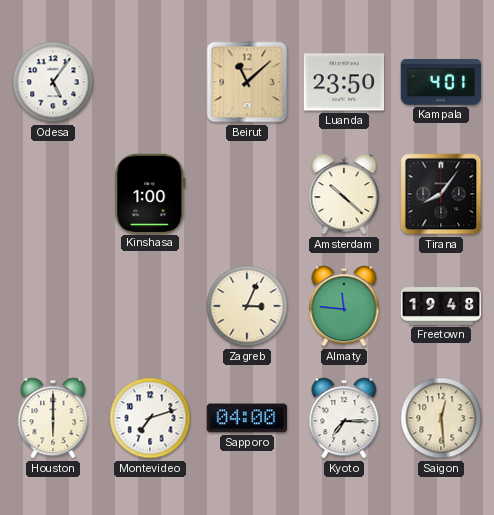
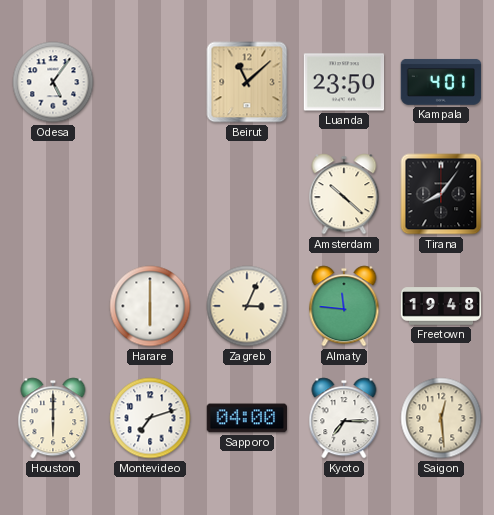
Kinshasa: 1:00 -> none
Harare: none -> 6:00
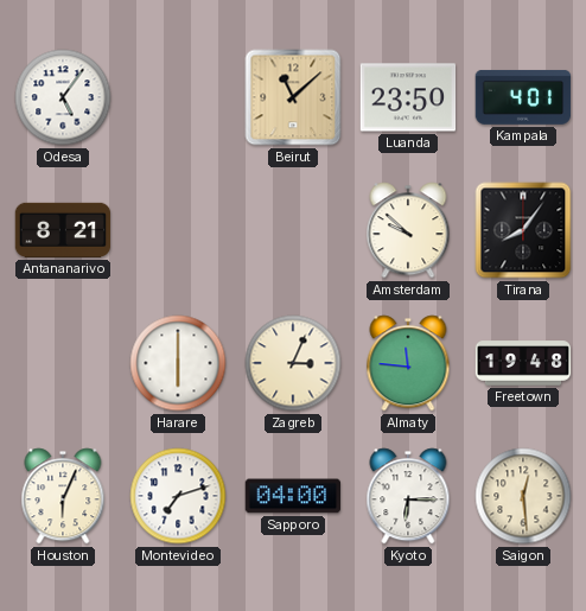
Antananarivo: none -> 8:21
Amsterdam: 10:22 -> 9:52
Houston: 6:00 -> 6:04
Kyoto: 7:15 -> 6:15
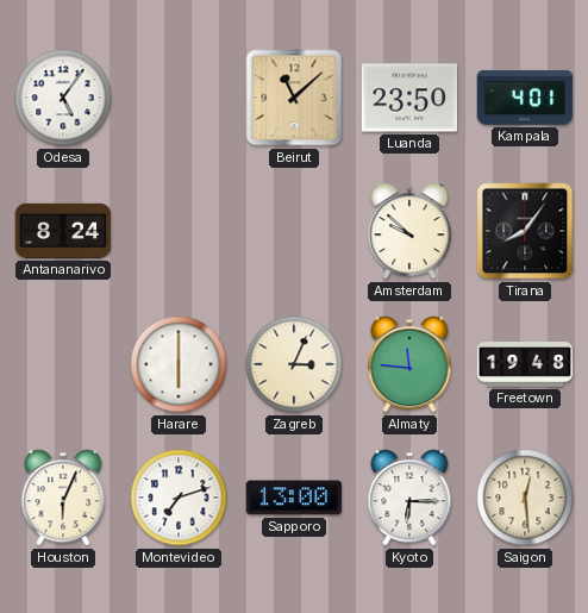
Antananarivo: 8:21 -> 8:24
Sapporo: 04:00 -> 13:00
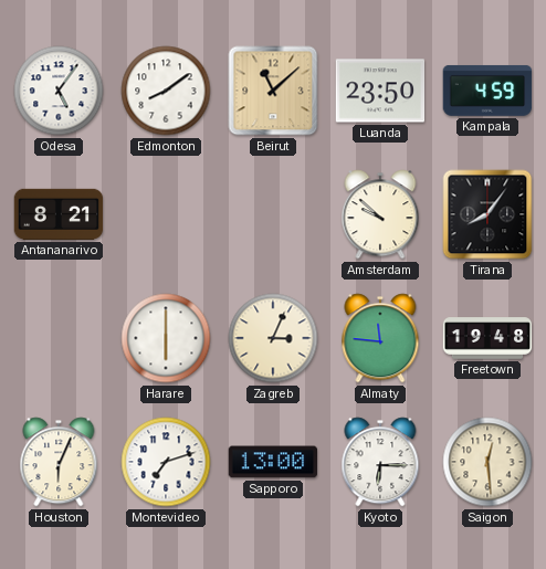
Edmonton: none -> 8:09
Kampala: 4:01 -> 4:59
Antananarivo: 8:24 -> 8:21
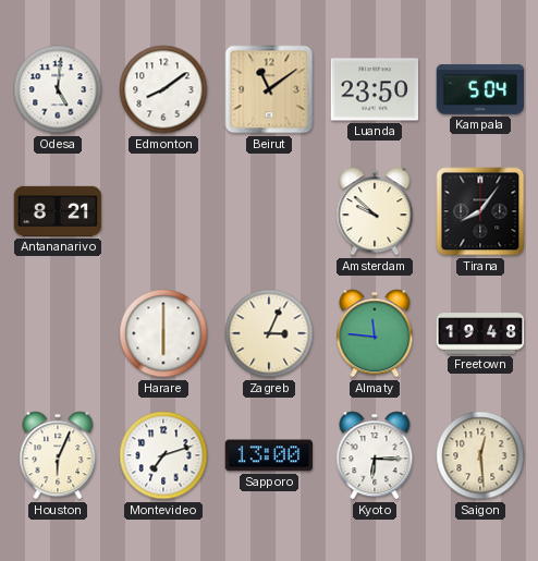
Odesa: 5:06 -> 5:01
Beirut: 11:08 -> 11:09
Kampala: 4:59 -> 5:04
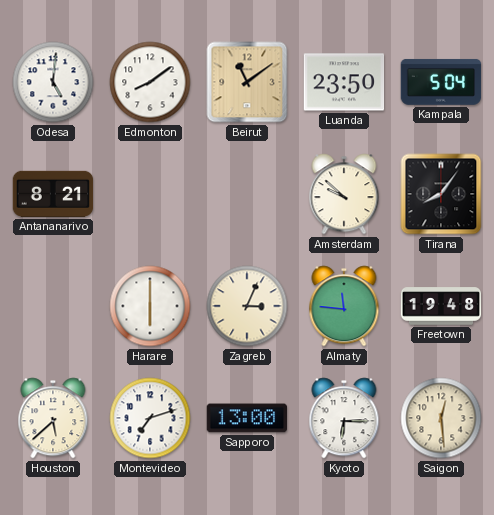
Houston: 6:04 -> 5:38
